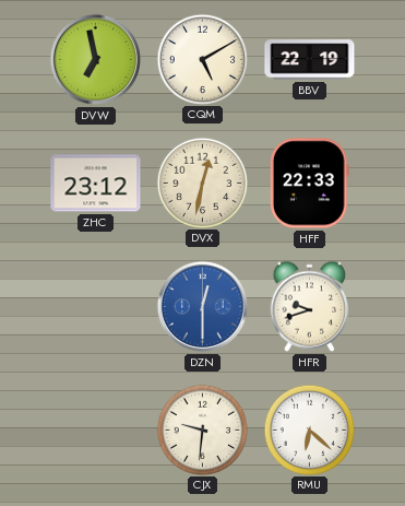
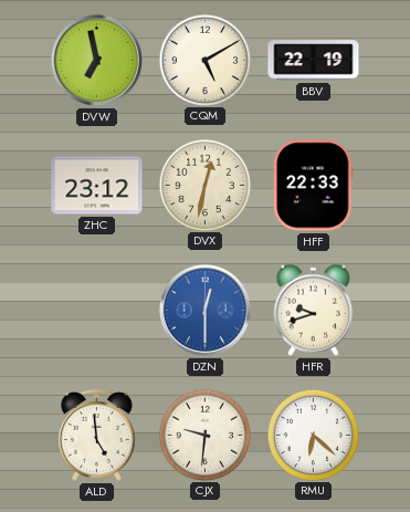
ALD: none -> 4:59
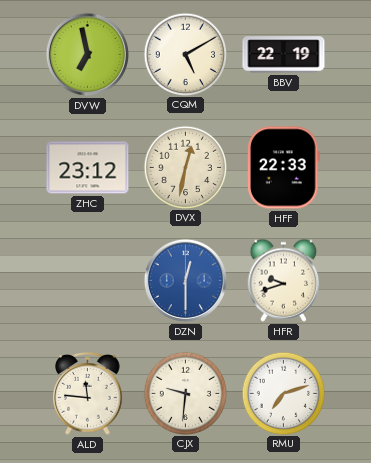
ALD: 4:59 -> 11:46
RMU: 6:22 -> 7:12
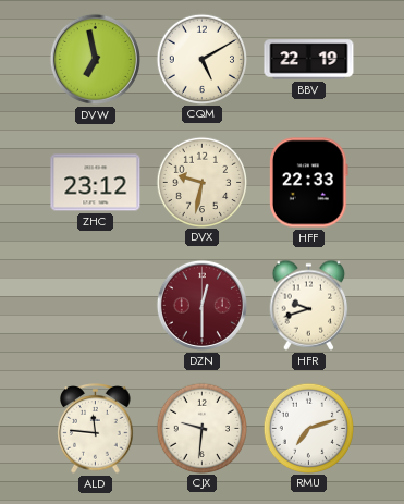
DVX: 12:32 -> 9:32
DZN dial: blue -> burgundy
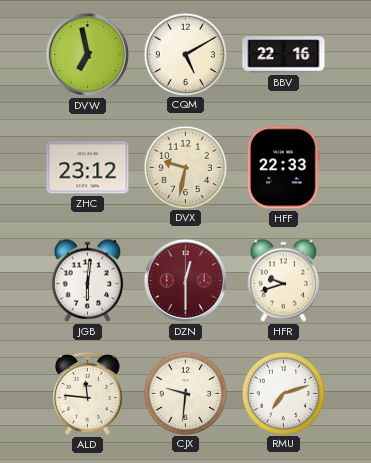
BBV: 22:19 -> 22:16
JGB: none -> 6:01
